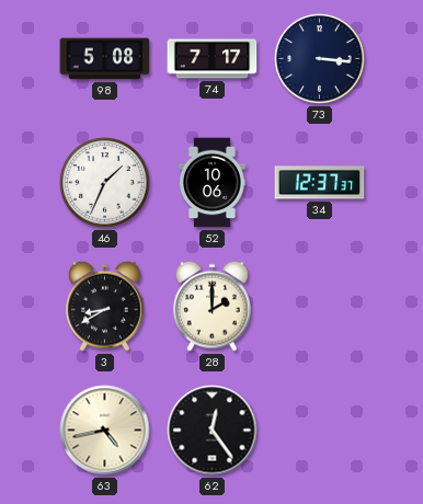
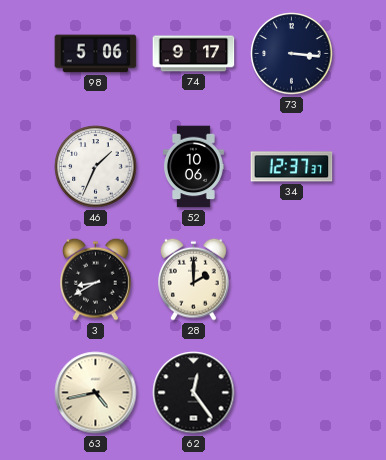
98: 5:08 -> 5:06
74: 7:17 -> 9:17
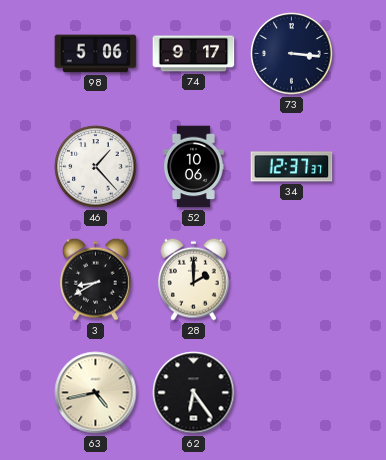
46: 1:34 -> 1:23
62: 12:24 -> 6:24
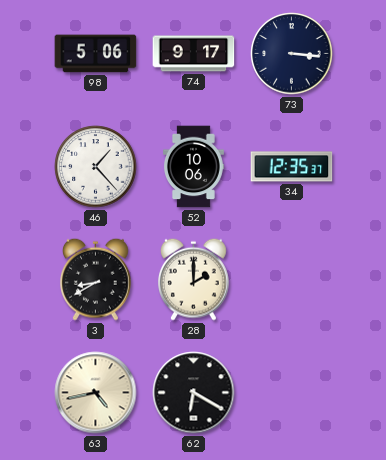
34: 12:37 -> 12:35
62: 6:24 -> 6:20
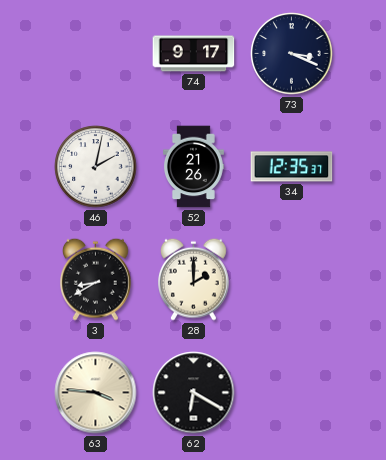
98: 5:06 -> none
73: 3:16 -> 3:19
46: 1:23 -> 2:02
52: 10:06 -> 21:26
63: 4:43 -> 3:46
